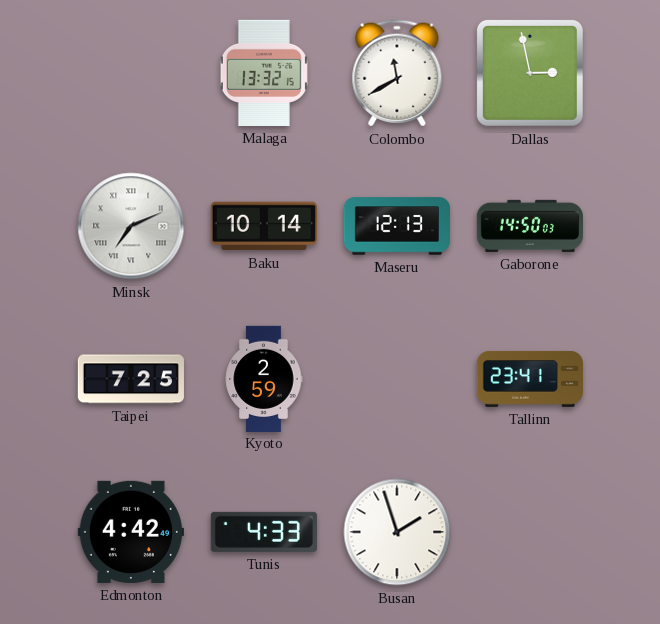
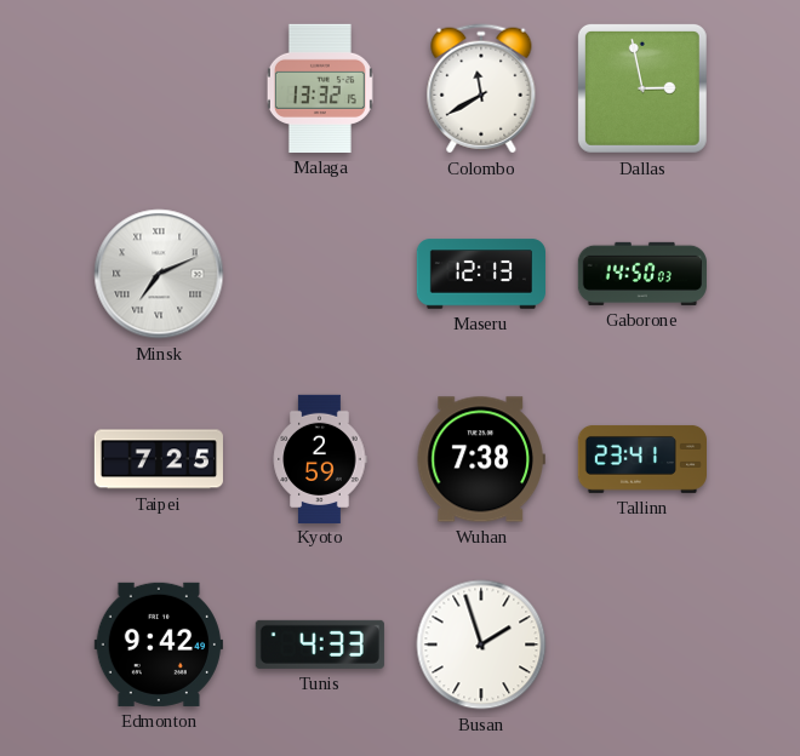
Baku: 10:14 -> none
Wuhan: none -> 7:38
Edmonton: 4:42 -> 9:42
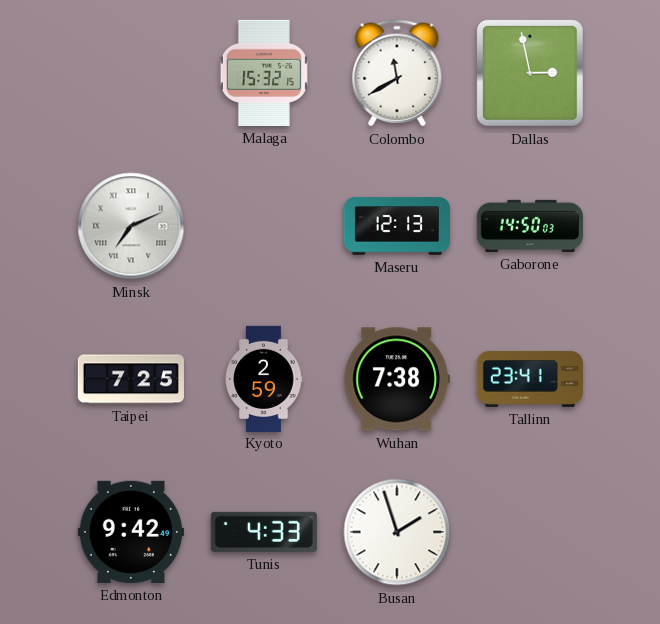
Malaga: 13:32 -> 15:32
